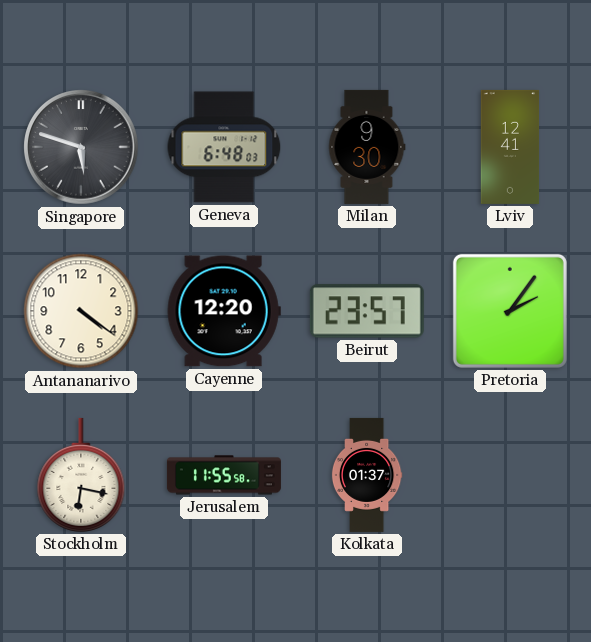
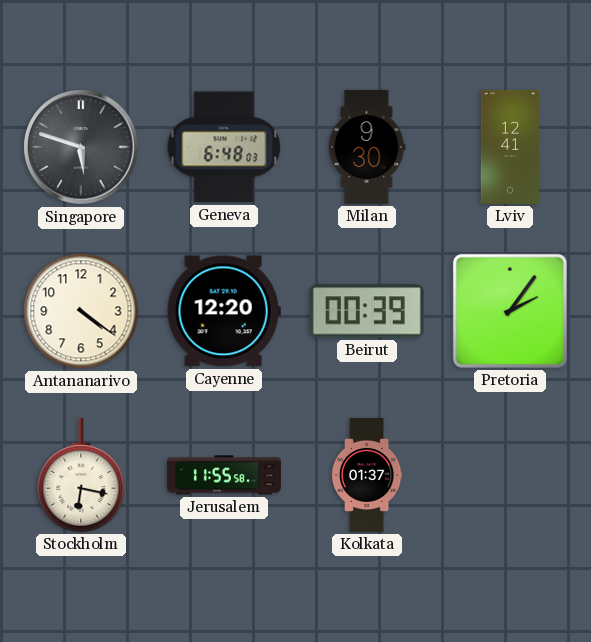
Beirut: 23:57 -> 00:39
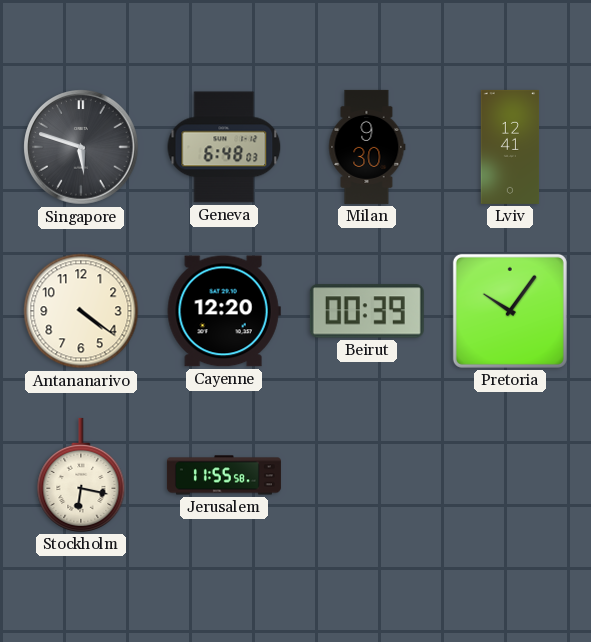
Pretoria: 2:06 -> 10:06
Kolkata: 01:37 -> none
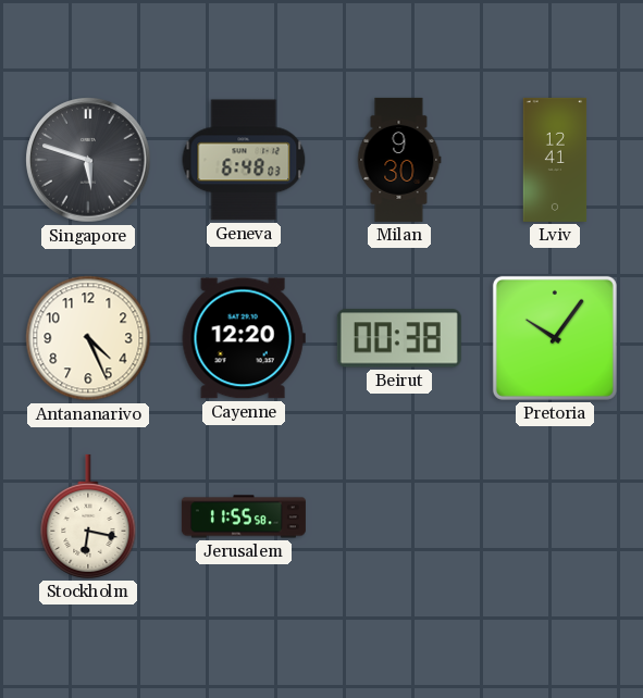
Antananarivo: 4:21 -> 4:26
Beirut: 00:39 -> 00:38
